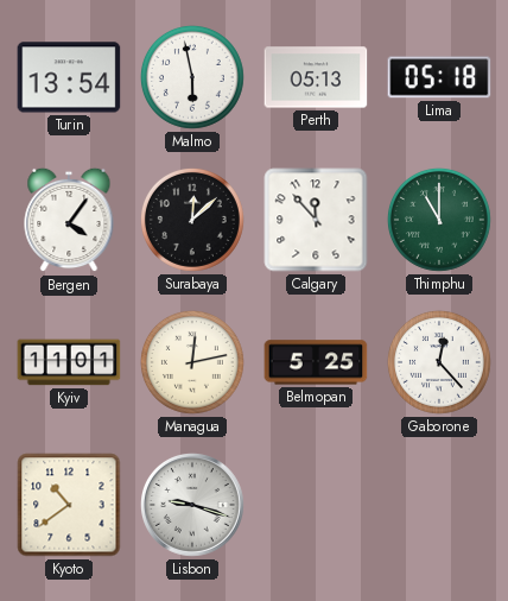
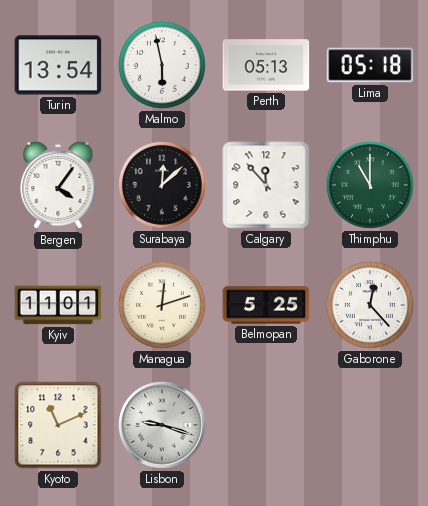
Managua: 12:13 -> 12:12
Kyoto: 10:39 -> 11:11
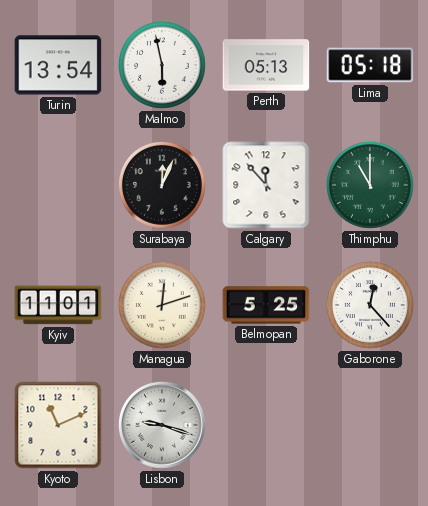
Bergen: 4:06 -> none
Surabaya: 12:08 -> 12:04
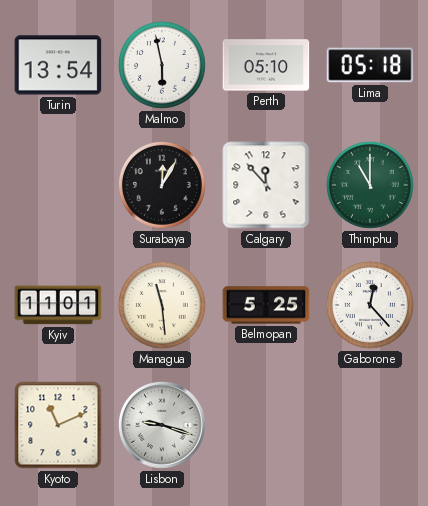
Perth: 05:13 -> 05:10
Surabaya: 12:04 -> 12:05
Managua: 12:12 -> 11:29
